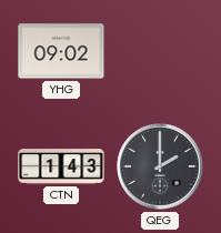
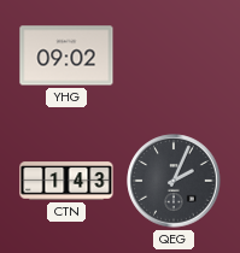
QEG: 2:00 -> 2:04
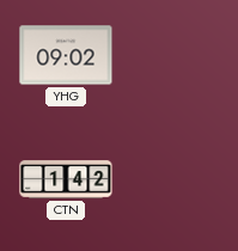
CTN: 1:43 -> 1:42
QEG: 2:04 -> none
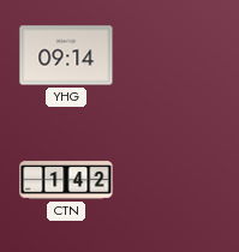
YHG: 09:02 -> 09:14
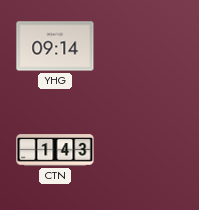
CTN: 1:42 -> 1:43
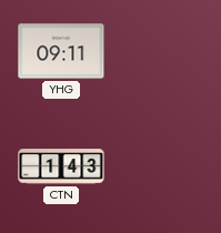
YHG: 09:14 -> 09:11
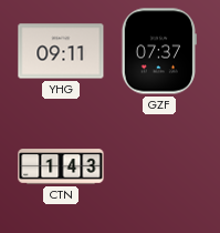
GZF: none -> 07:37
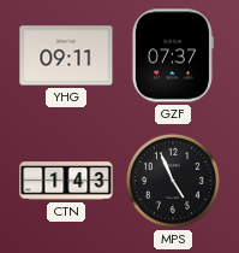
MPS: none -> 4:56
